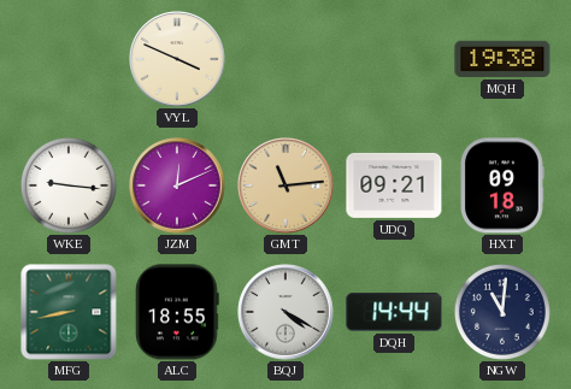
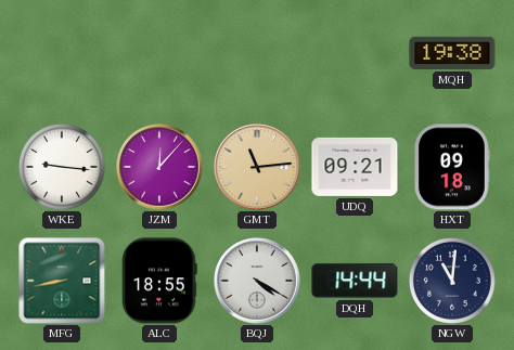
VYL: 3:49 -> none
JZM: 12:11 -> 12:07
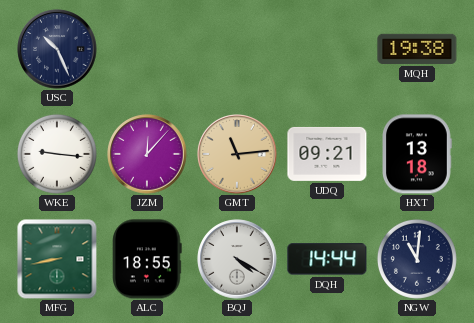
USC: none -> 10:26
HXT: 09:18 -> 13:18
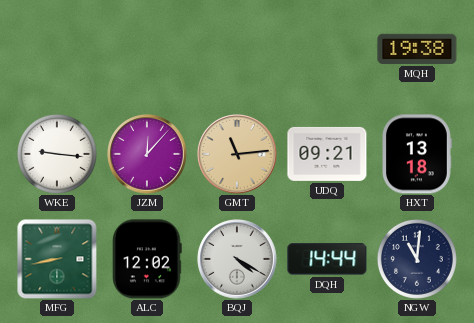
USC: 10:26 -> none
ALC: 18:55 -> 12:02
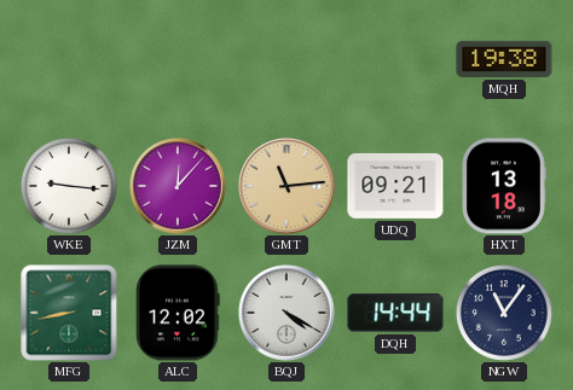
NGW: 11:01 -> 11:06
